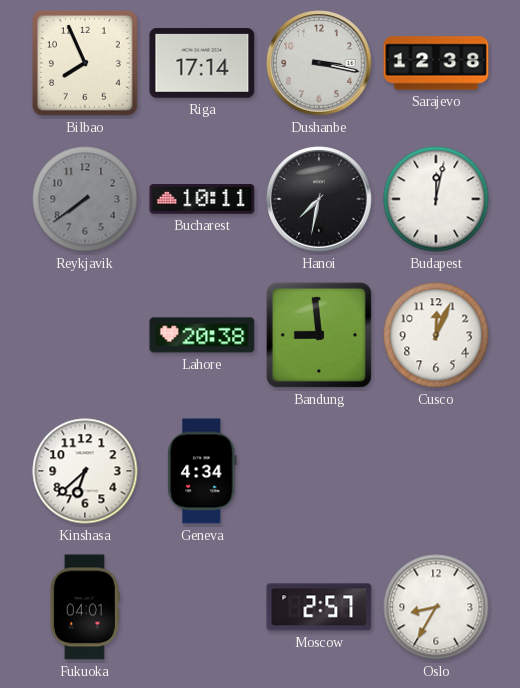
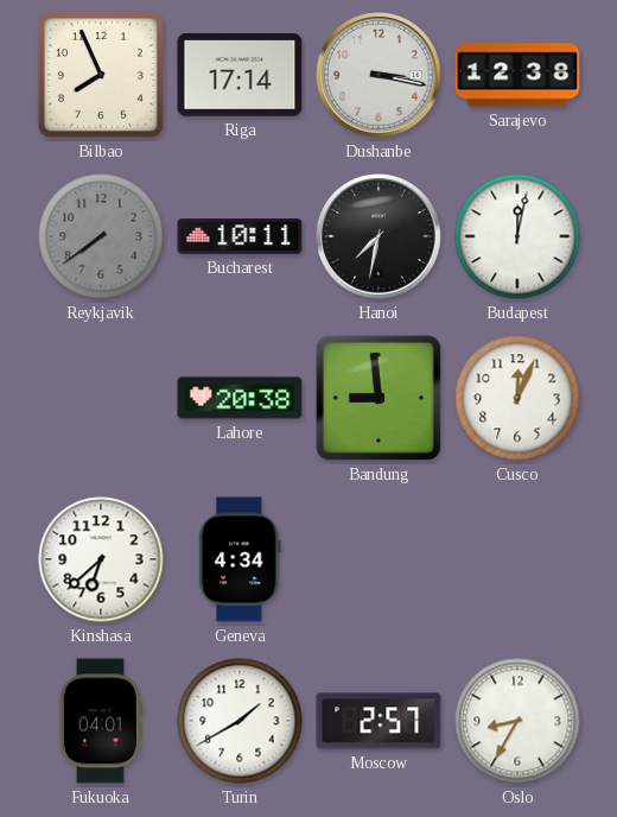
Turin: none -> 1:40
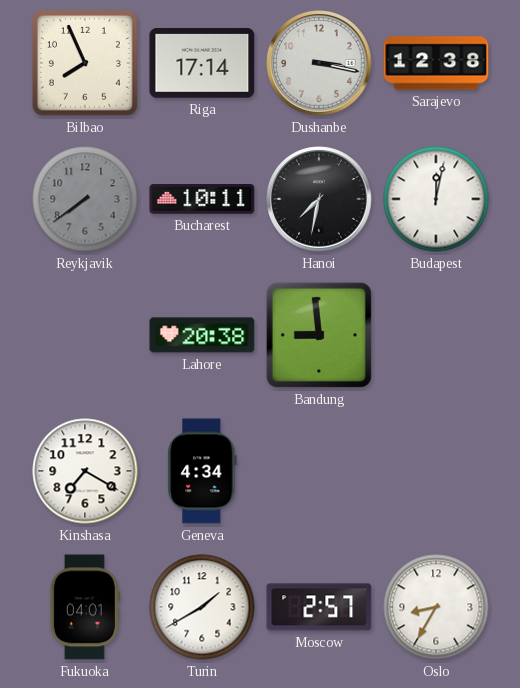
Cusco: 12:04 -> none
Kinshasa: 6:38 -> 7:20
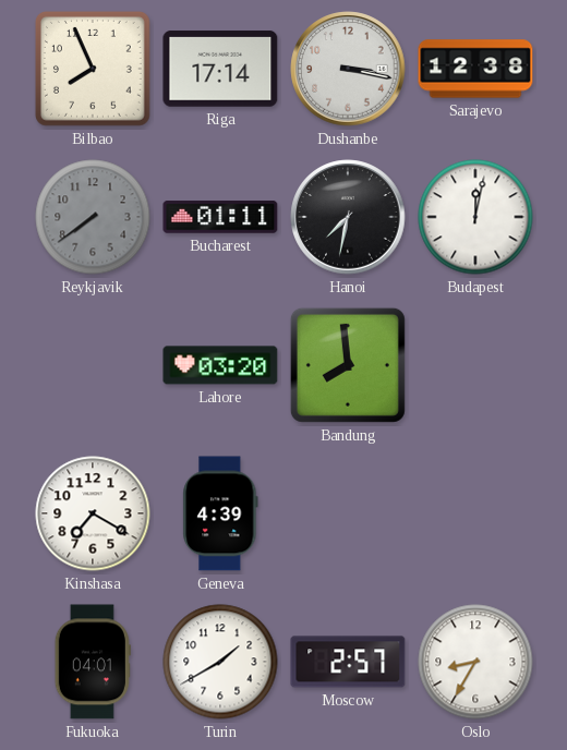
Bucharest: 10:11 -> 01:11
Lahore: 20:38 -> 03:20
Bandung: 8:59 -> 7:59
Geneva: 4:34 -> 4:39
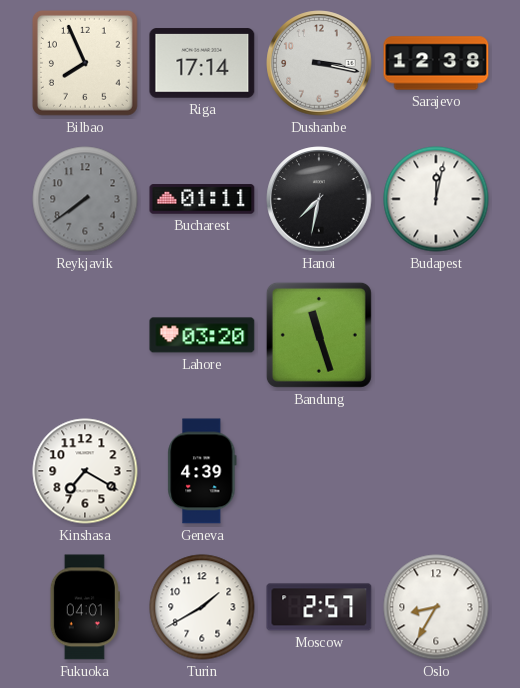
Bandung: 7:59 -> 11:27
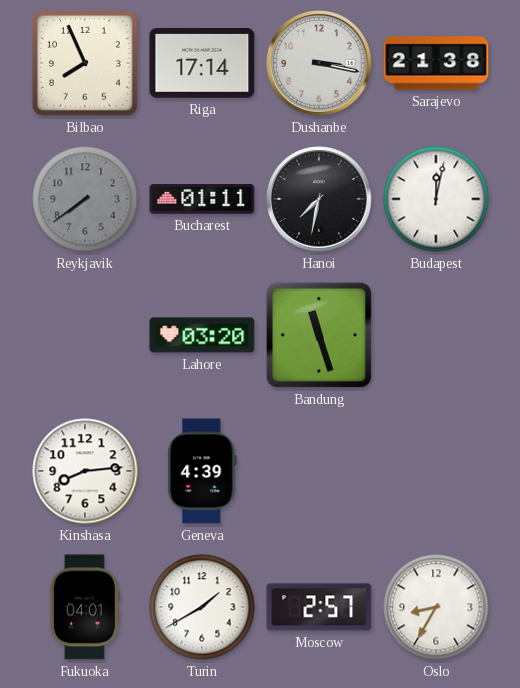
Sarajevo: 12:38 -> 21:38
Kinshasa: 7:20 -> 8:14
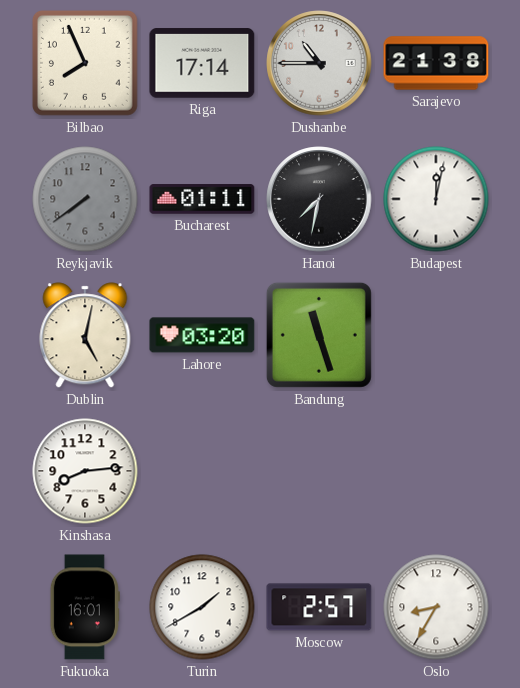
Dushanbe: 3:17 -> 10:45
Dublin: none -> 5:02
Geneva: 4:39 -> none
Fukuoka: 04:01 -> 16:01
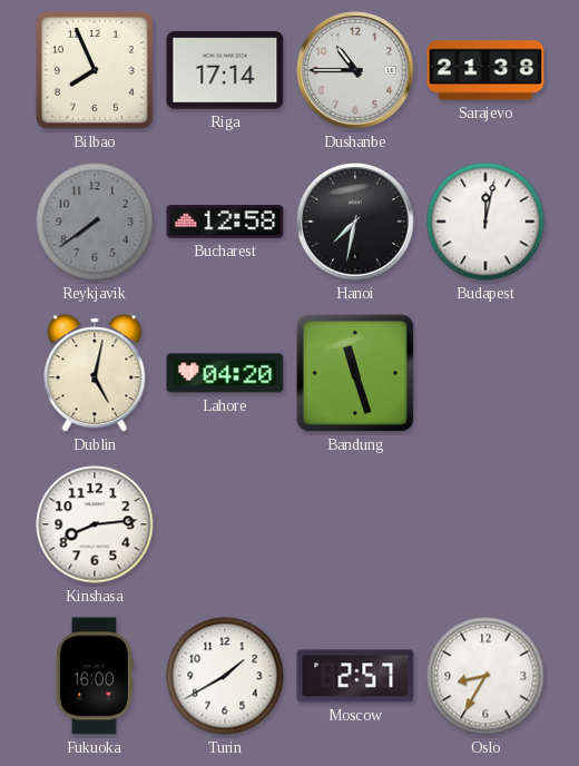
Bucharest: 01:11 -> 12:58
Lahore: 03:20 -> 04:20
Fukuoka: 16:01 -> 16:00
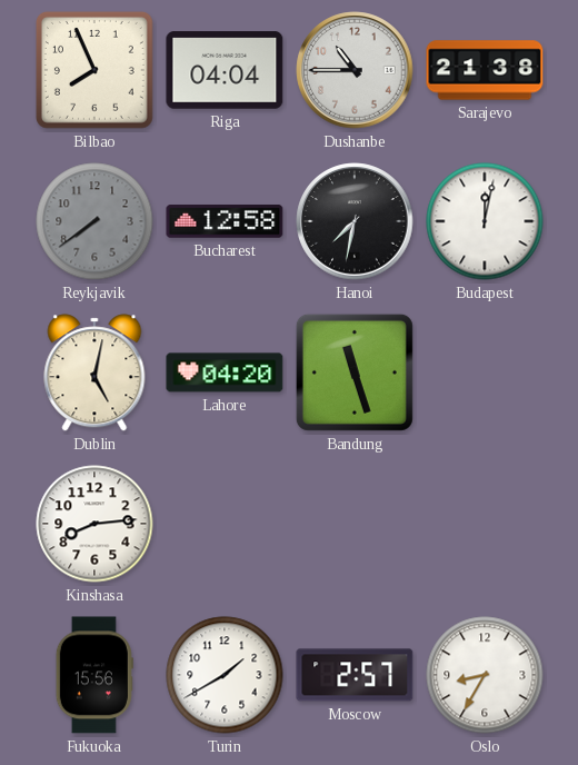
Riga: 17:14 -> 04:04
Fukuoka: 16:00 -> 15:56
